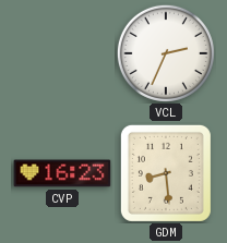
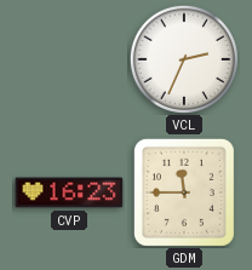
GDM: 8:29 -> 11:45
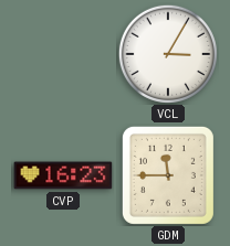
VCL: 2:34 -> 3:05
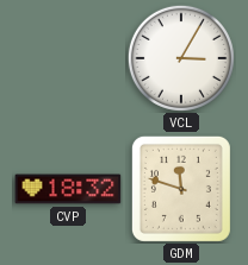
CVP: 16:23 -> 18:32
GDM: 11:45 -> 11:48
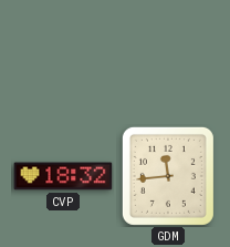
VCL: 3:05 -> none
GDM: 11:48 -> 11:44
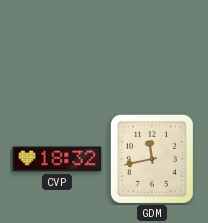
GDM: 11:44 -> 11:43
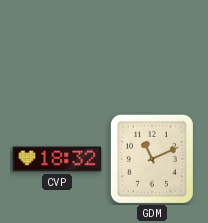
GDM: 11:43 -> 11:11
